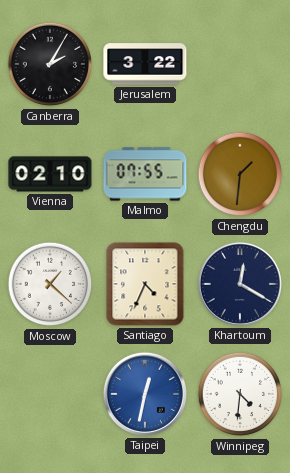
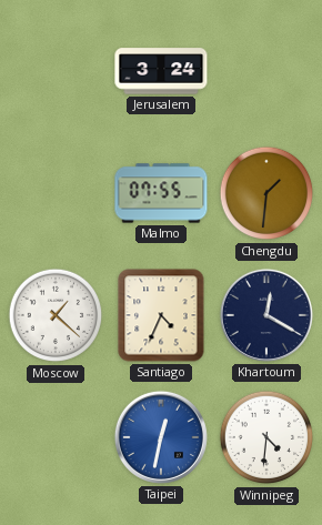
Canberra: 2:05 -> none
Jerusalem: 3:22 -> 3:24
Vienna: 02:10 -> none
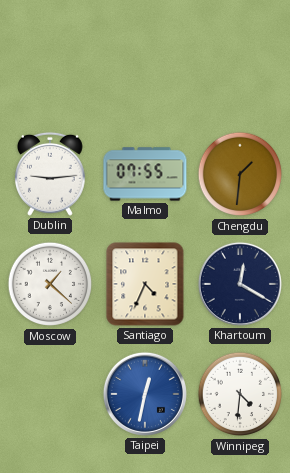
Jerusalem: 3:24 -> none
Dublin: none -> 9:14
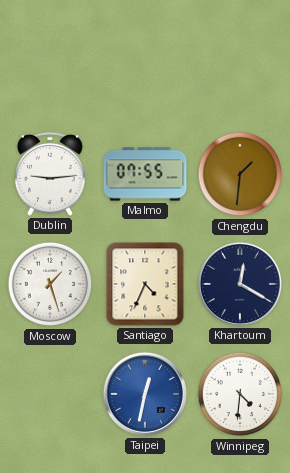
Moscow: 1:22 -> 1:27
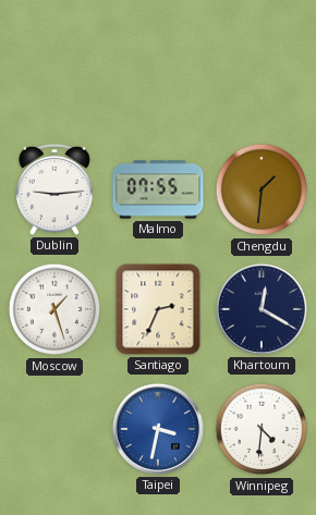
Santiago: 4:34 -> 2:34
Taipei: 12:32 -> 3:32
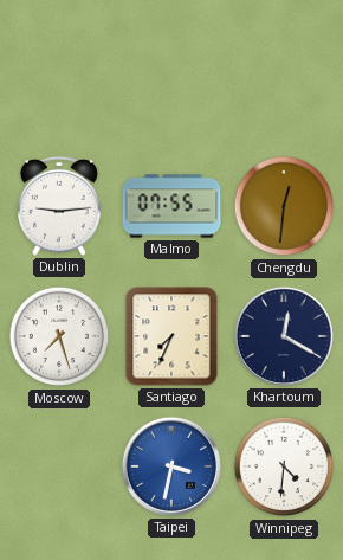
Chengdu: 1:31 -> 12:31
Moscow: 1:27 -> 7:27
Santiago: 2:34 -> 7:34
